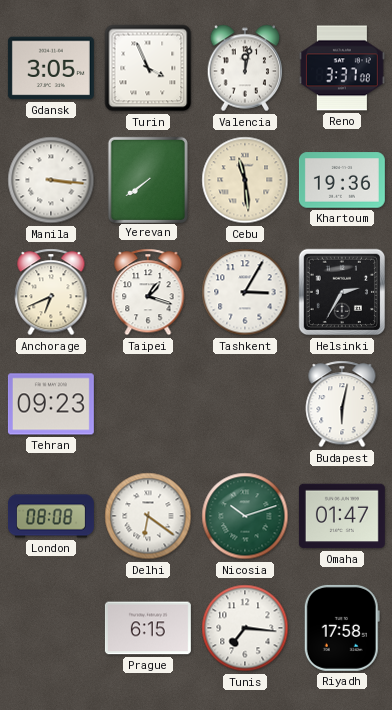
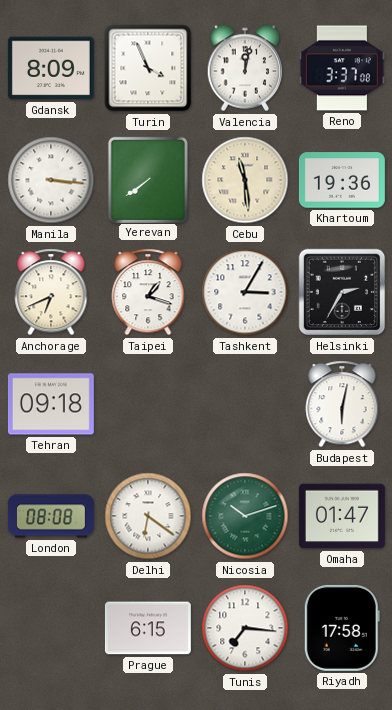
Gdansk: 3:05 -> 8:09
Tehran: 09:23 -> 09:18
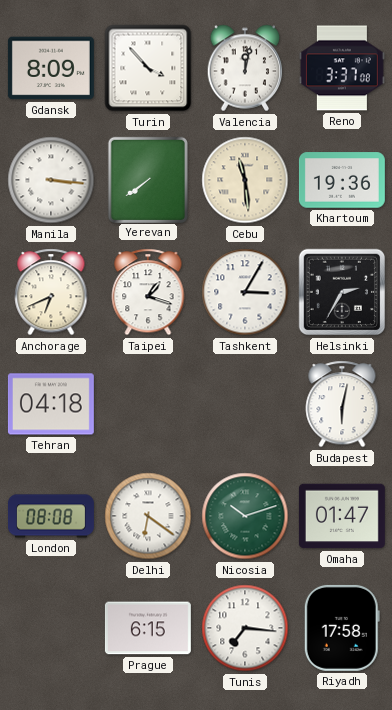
Turin: 3:56 -> 3:53
Tehran: 09:18 -> 04:18
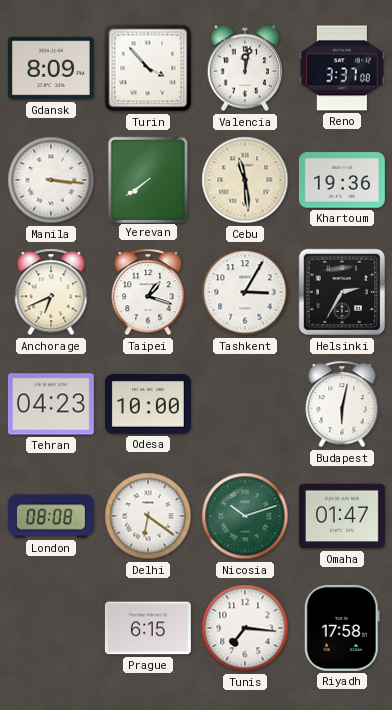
Tehran: 04:18 -> 04:23
Odesa: none -> 10:00
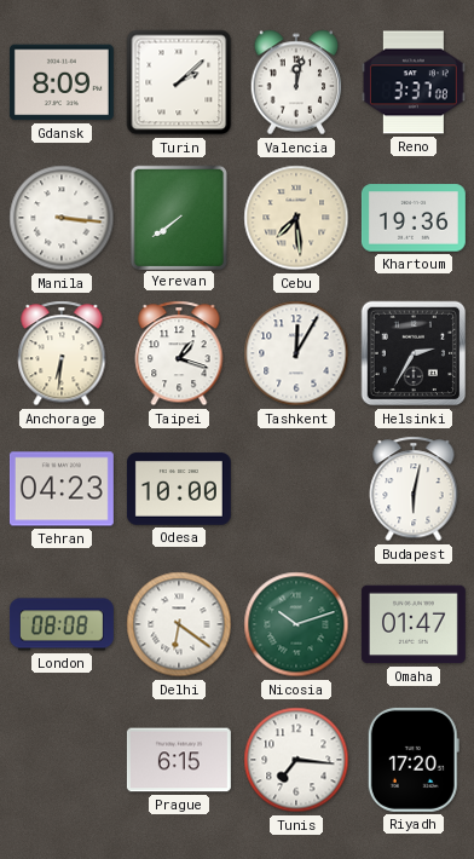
Turin: 3:53 -> 2:08
Cebu: 11:29 -> 7:29
Anchorage: 6:41 -> 6:31
Tashkent: 3:05 -> 12:05
Riyadh: 17:58 -> 17:20
